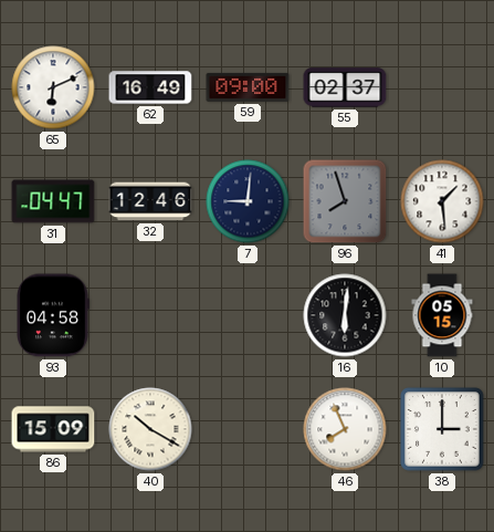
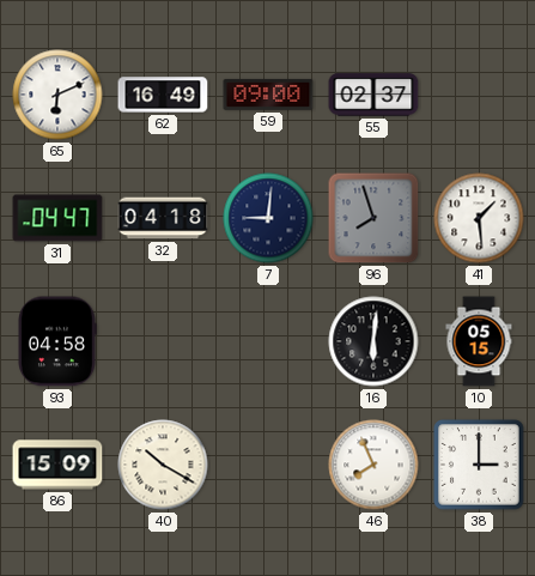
32: 12:46 -> 04:18
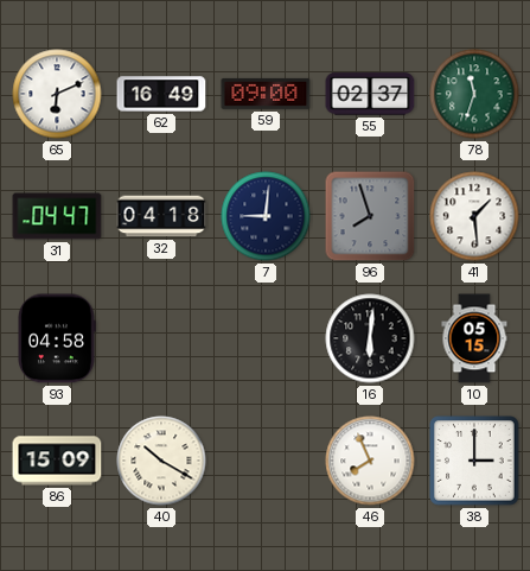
78: none -> 11:33
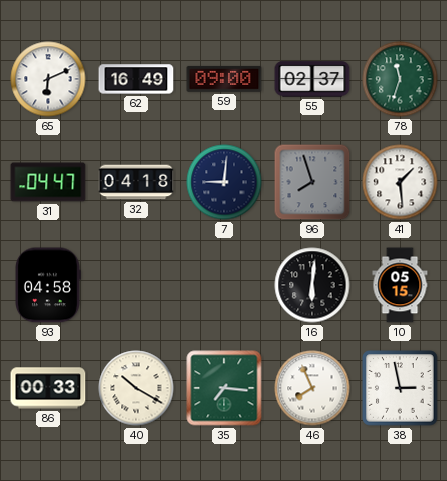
86: 15:09 -> 00:33
35: none -> 7:16
38: 3:00 -> 2:58
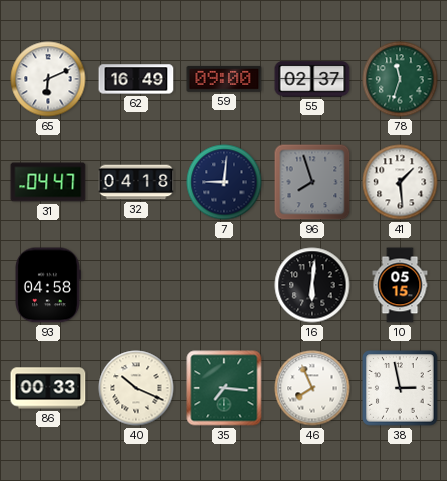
40: 10:20 -> 10:19
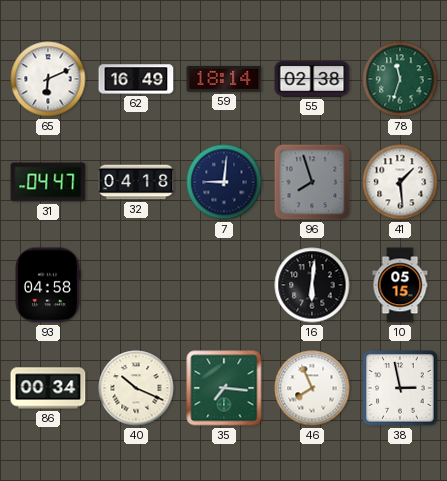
59: 09:00 -> 18:14
55: 02:37 -> 02:38
86: 00:33 -> 00:34
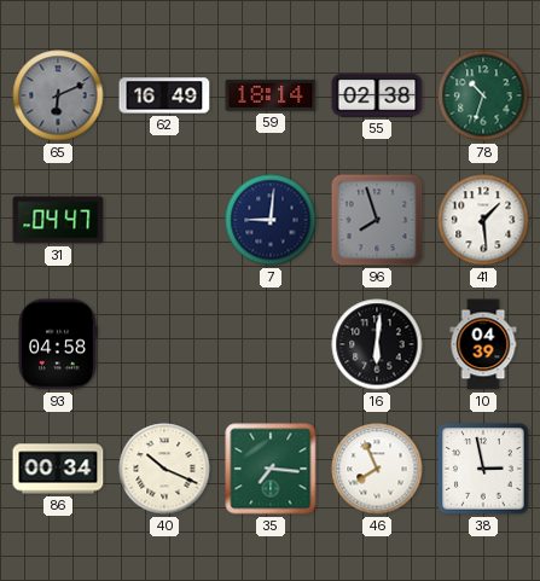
65 dial: white -> grey
78: 11:33 -> 10:33
32: 04:18 -> none
10: 05:15 -> 04:39
